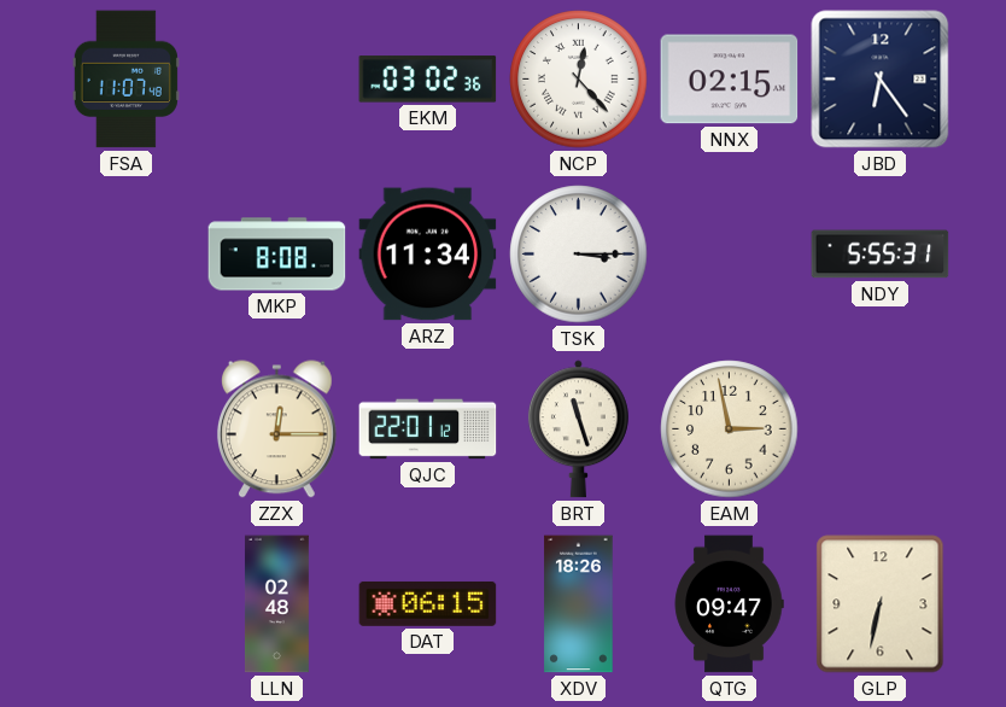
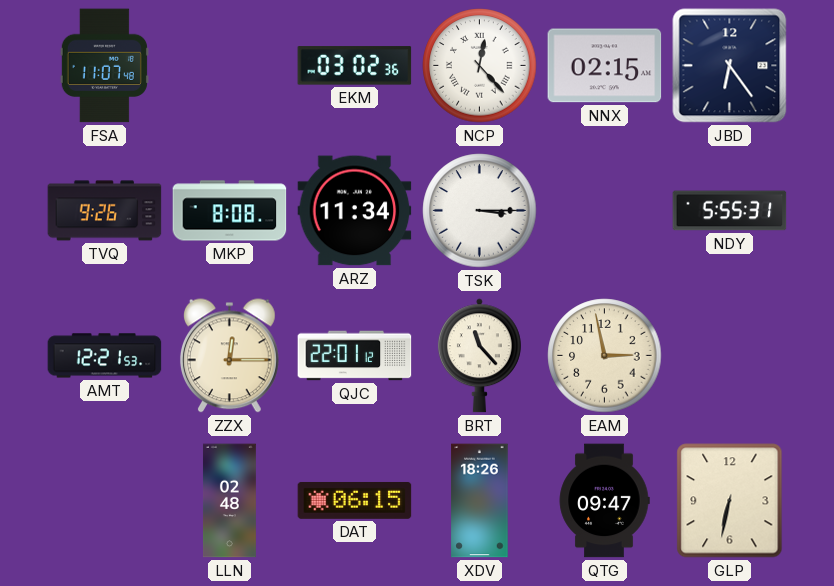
TVQ: none -> 9:26
AMT: none -> 12:21
BRT: 11:27 -> 11:23
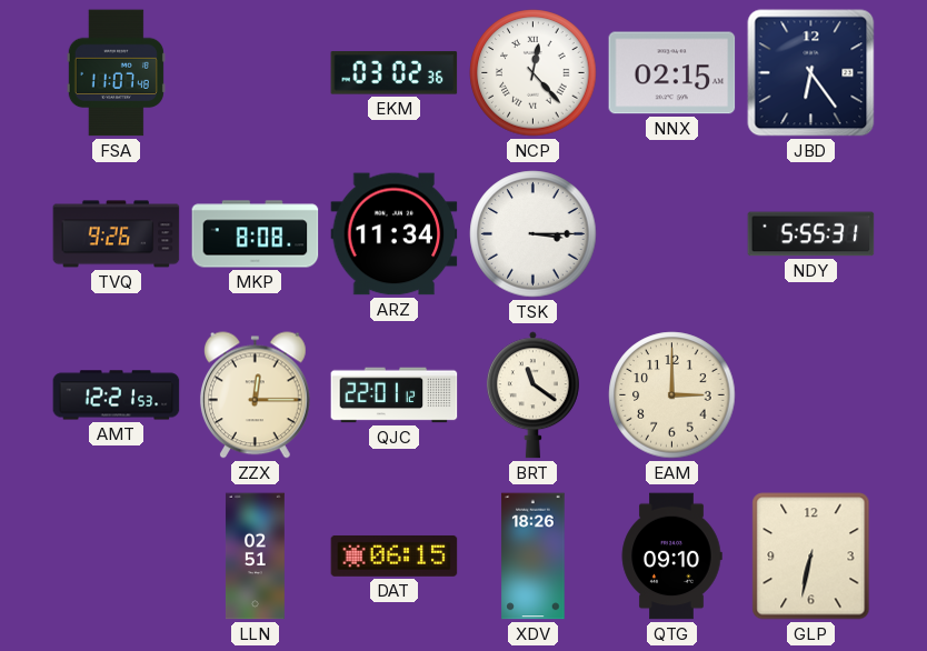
BRT: 11:23 -> 11:21
EAM: 2:58 -> 3:00
LLN: 02:48 -> 02:51
QTG: 09:47 -> 09:10
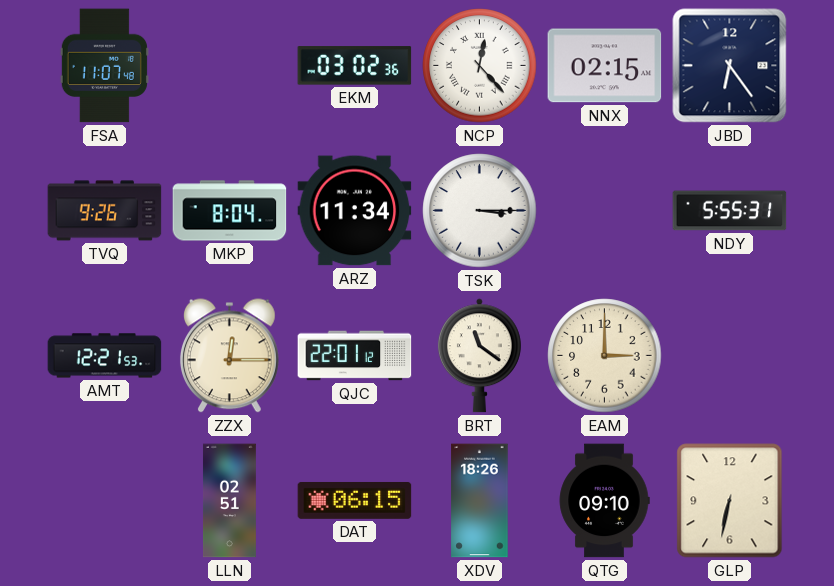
MKP: 8:08 -> 8:04
